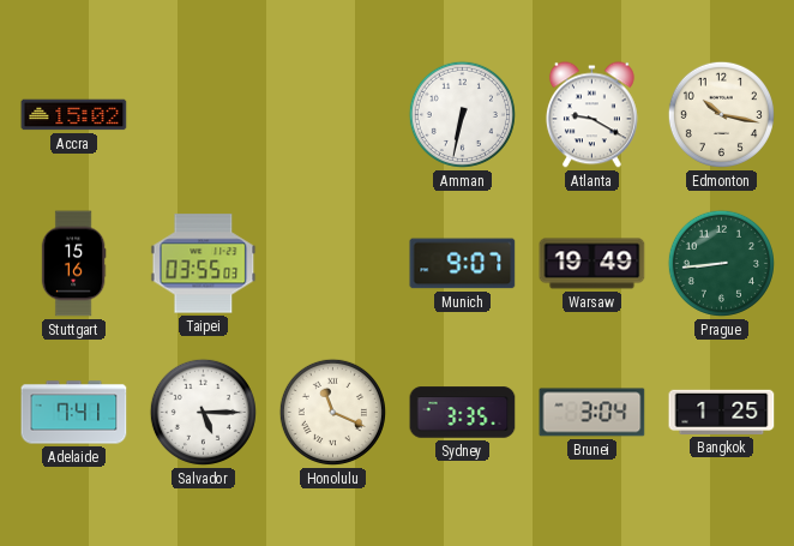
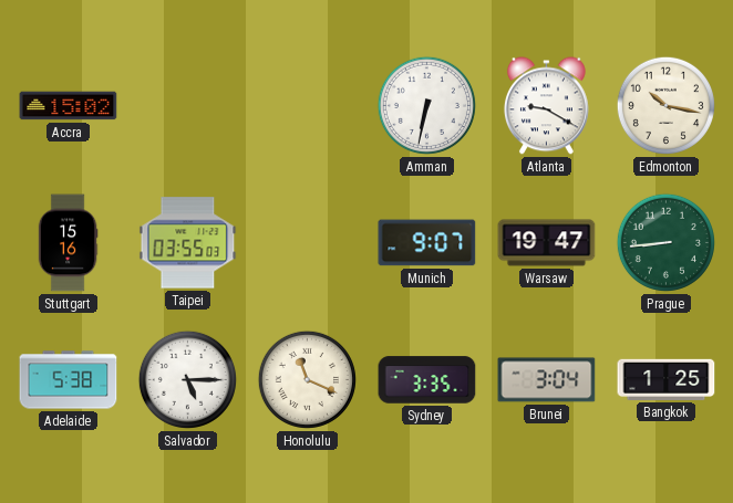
Warsaw: 19:49 -> 19:47
Adelaide: 7:41 -> 5:38
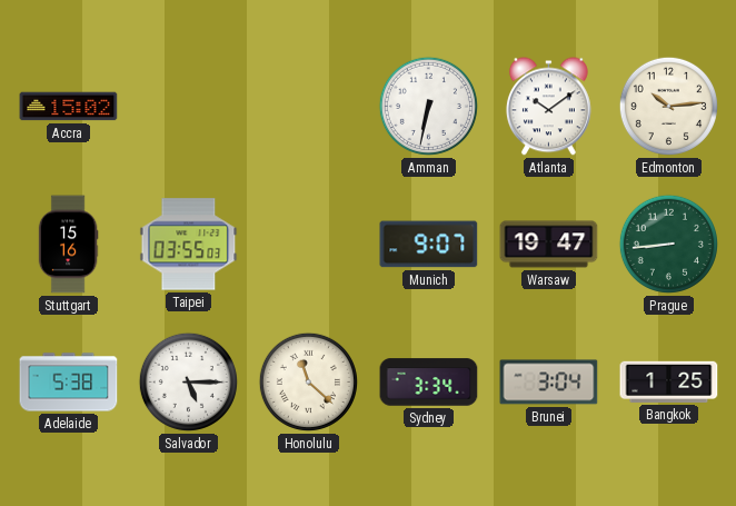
Atlanta: 9:20 -> 10:09
Edmonton: 10:17 -> 10:14
Honolulu: 11:19 -> 11:22
Sydney: 3:35 -> 3:34
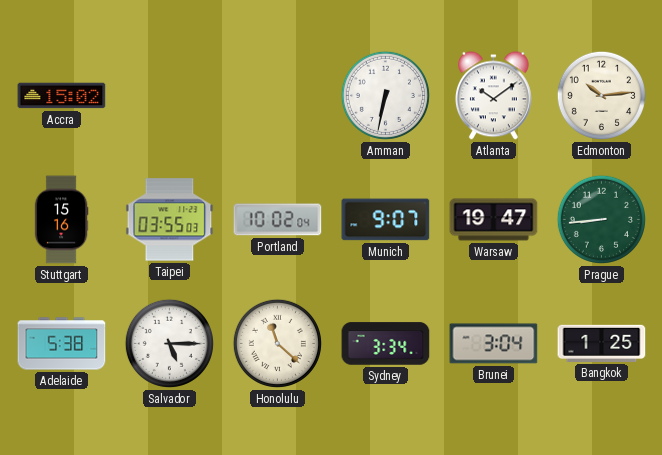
Portland: none -> 10:02
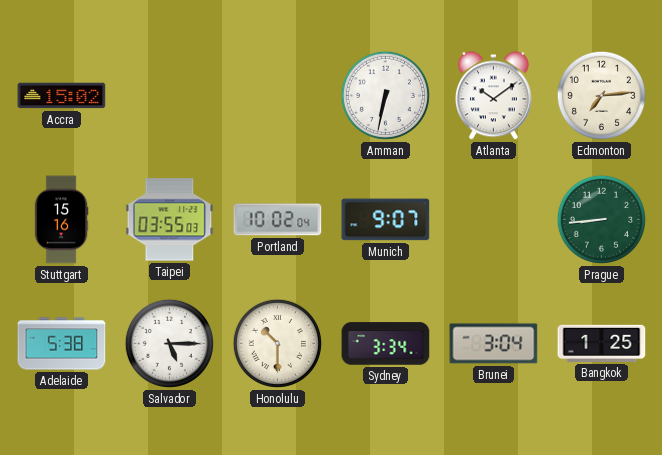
Edmonton: 10:14 -> 7:14
Warsaw: 19:47 -> none
Honolulu: 11:22 -> 10:30
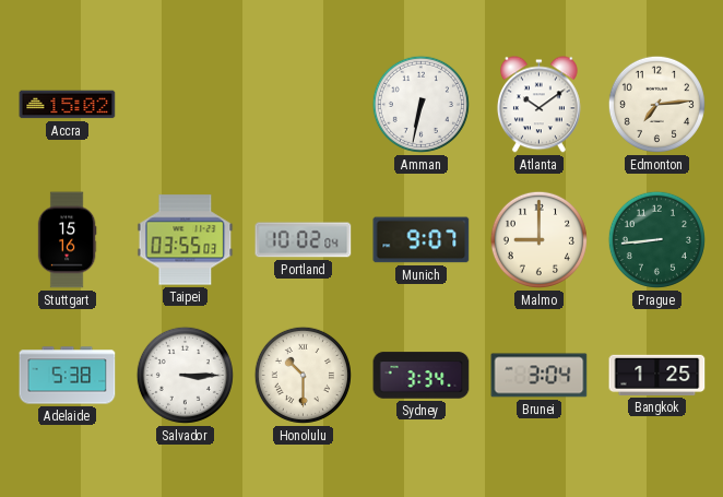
Malmo: none -> 9:00
Salvador: 5:15 -> 3:15
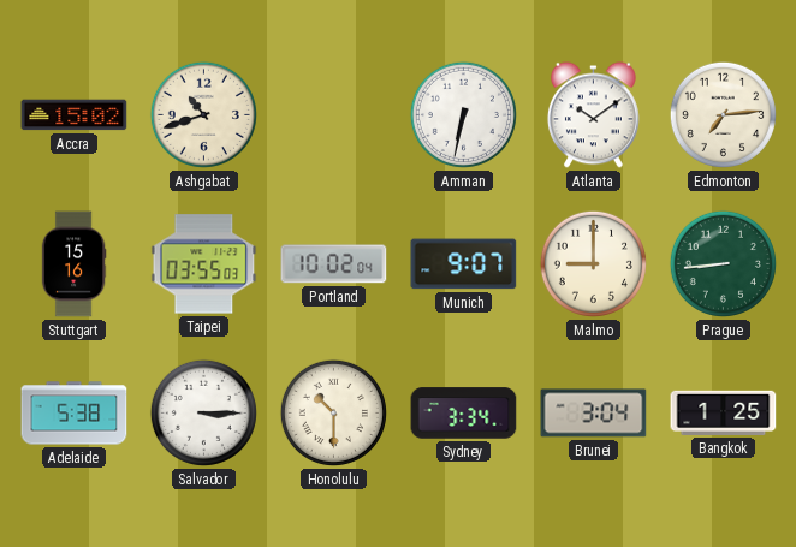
Ashgabat: none -> 10:42
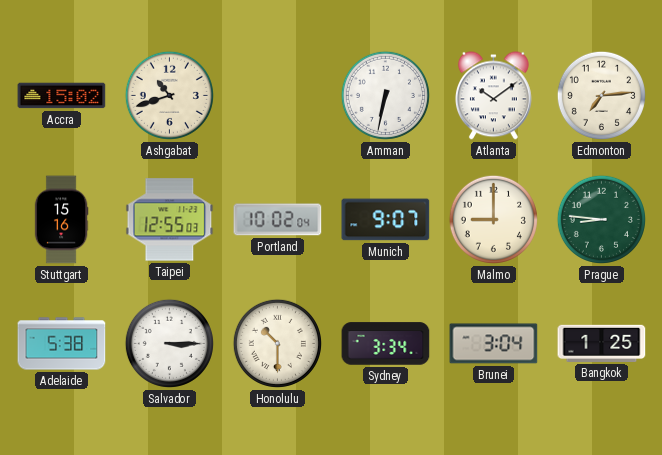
Taipei: 03:55 -> 12:55
Prague: 8:44 -> 8:46
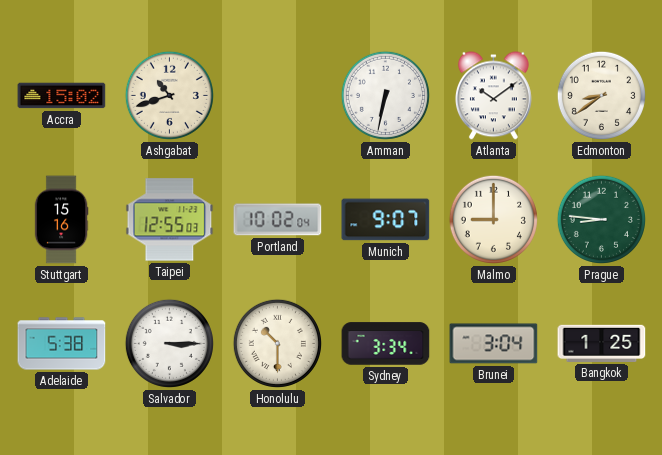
Edmonton: 7:14 -> 8:39
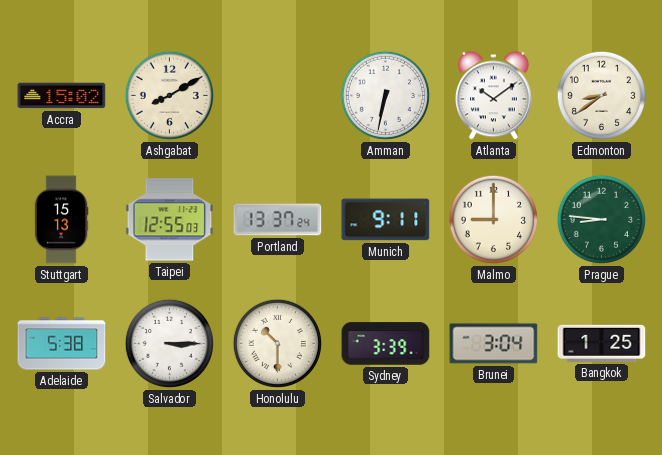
Ashgabat: 10:42 -> 8:10
Stuttgart: 15:16 -> 15:13
Portland: 10:02 -> 13:37
Munich: 9:07 -> 9:11
Sydney: 3:34 -> 3:39
